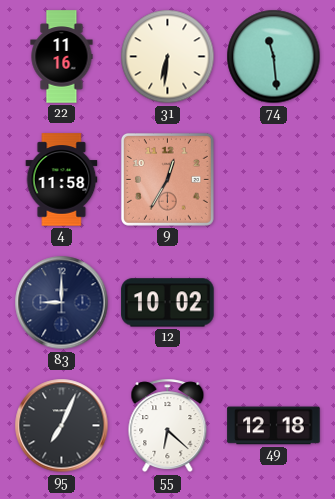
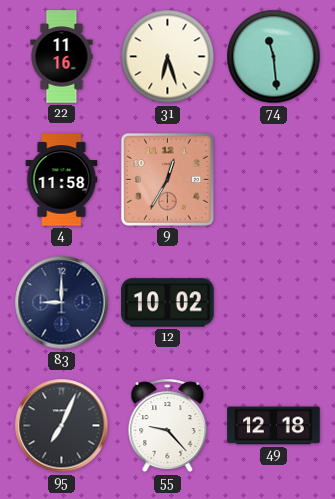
31: 6:31 -> 6:27
55: 6:22 -> 9:23
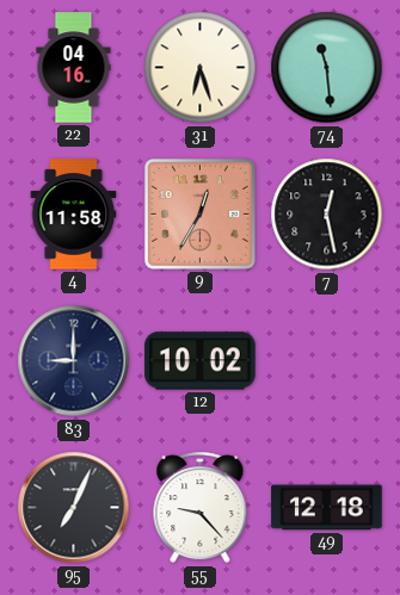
22: 11:16 -> 04:16
7: none -> 12:28
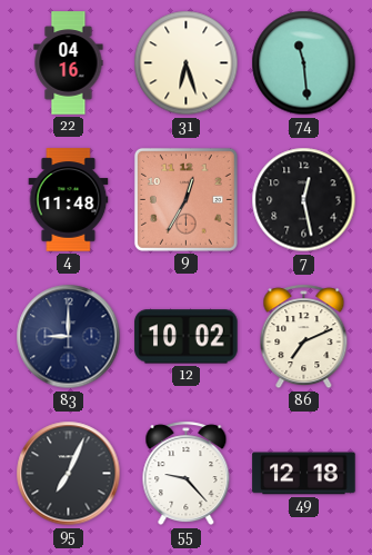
4: 11:58 -> 11:48
86: none -> 7:11
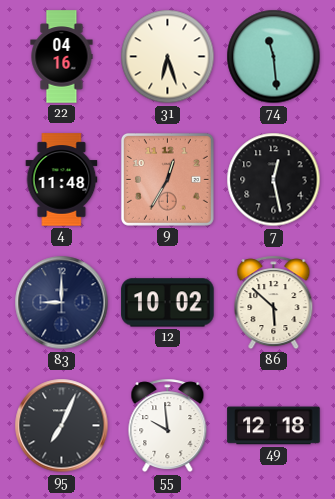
86: 7:11 -> 5:52
55: 9:23 -> 9:59
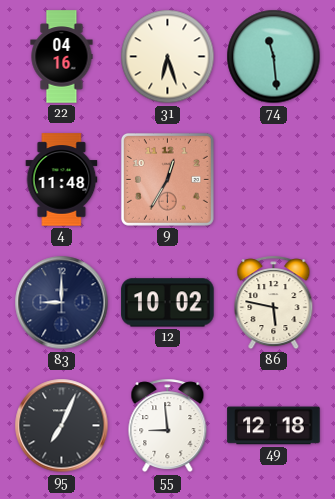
7: 12:28 -> none
86: 5:52 -> 5:47
55: 9:59 -> 8:59
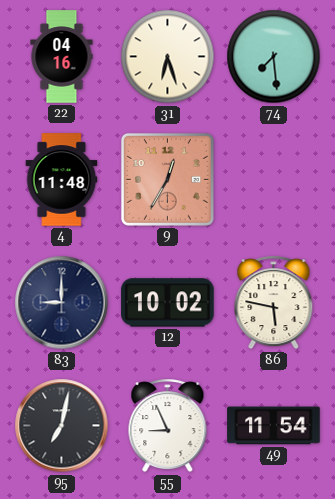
74: 11:29 -> 7:29
95: 7:04 -> 7:02
55: 8:59 -> 8:56
49: 12:18 -> 11:54
